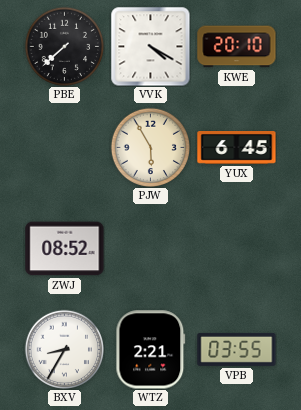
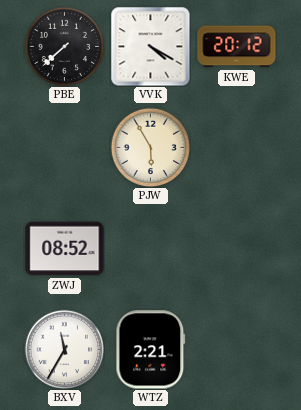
KWE: 20:10 -> 20:12
YUX: 6:45 -> none
BXV: 8:35 -> 11:35
VPB: 03:55 -> none
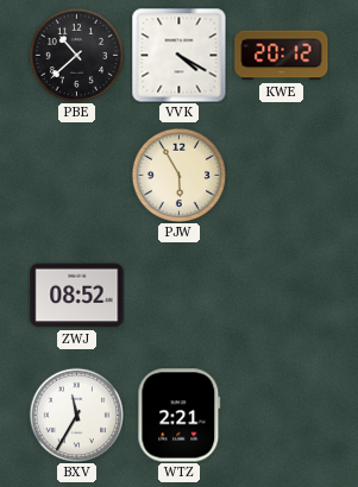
PBE: 7:38 -> 10:38
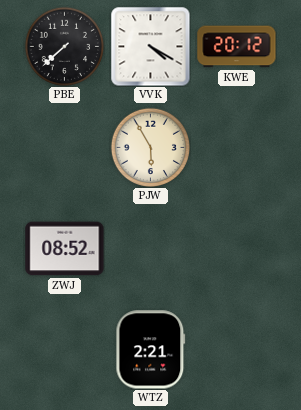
PBE: 10:38 -> 7:38
BXV: 11:35 -> none
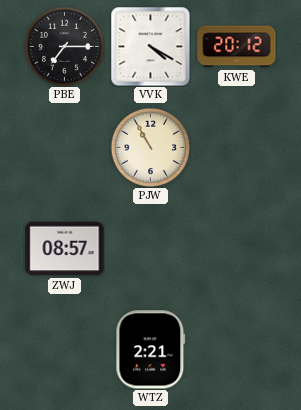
PBE: 7:38 -> 7:15
PJW: 5:55 -> 10:55
ZWJ: 08:52 -> 08:57
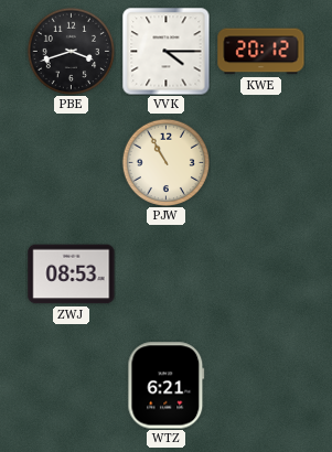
PBE: 7:15 -> 3:42
VVK: 4:20 -> 4:15
ZWJ: 08:57 -> 08:53
WTZ: 2:21 -> 6:21
